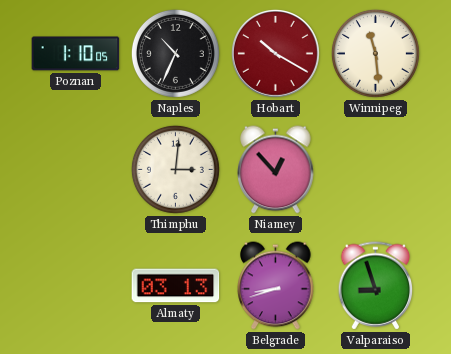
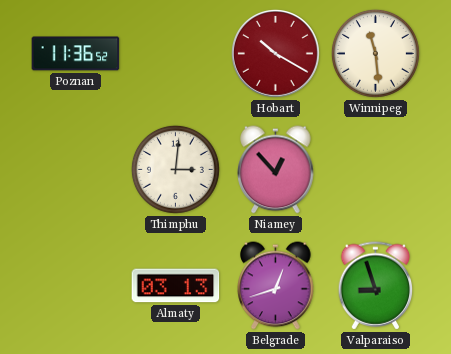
Poznan: 1:10 -> 11:36
Naples: 10:34 -> none
Belgrade: 8:42 -> 12:42
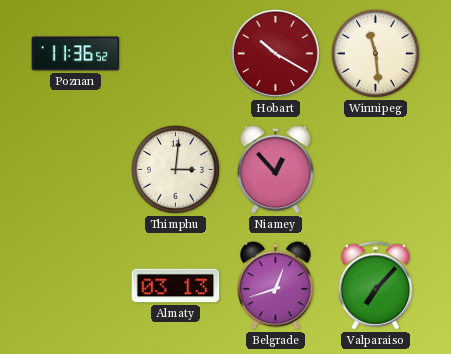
Valparaiso: 8:57 -> 7:07
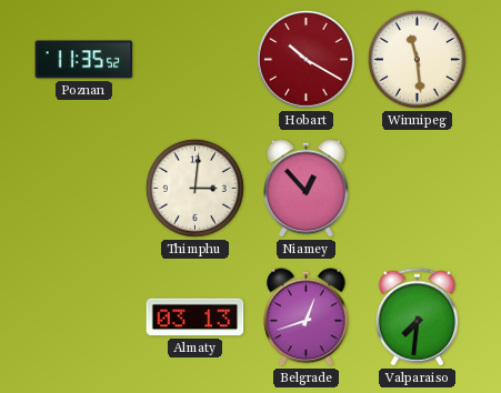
Poznan: 11:36 -> 11:35
Valparaiso: 7:07 -> 7:31
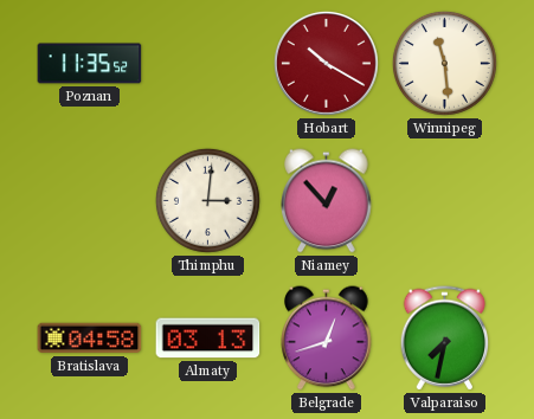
Bratislava: none -> 04:58
Valparaiso: 7:31 -> 7:32
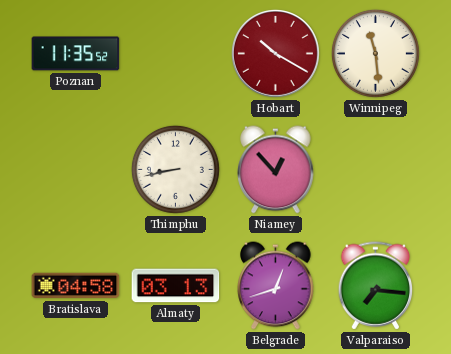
Thimphu: 3:01 -> 8:43
Valparaiso: 7:32 -> 7:16
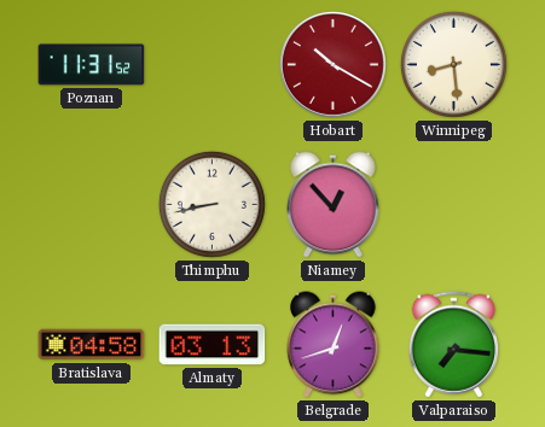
Poznan: 11:35 -> 11:31
Winnipeg: 11:29 -> 8:29
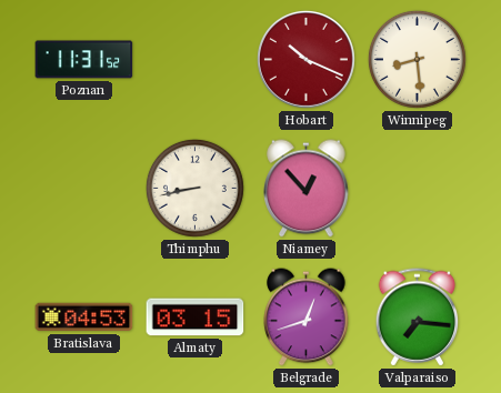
Hobart: 10:20 -> 10:19
Bratislava: 04:58 -> 04:53
Almaty: 03:13 -> 03:15
